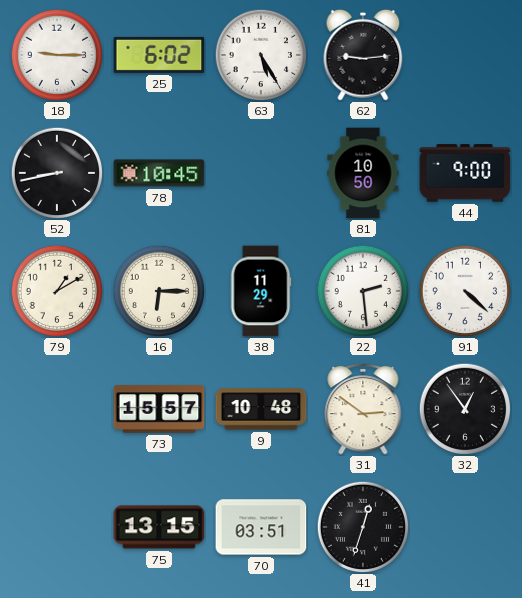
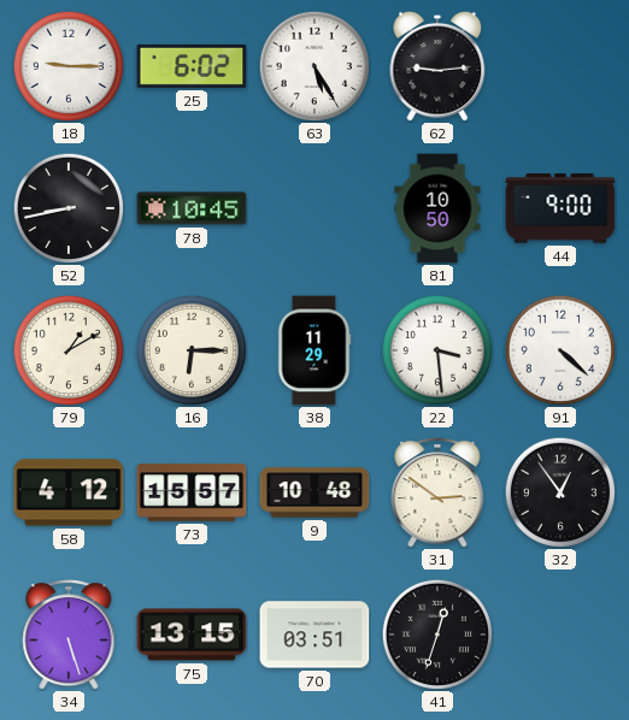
22: 2:29 -> 3:29
58: none -> 4:12
34: none -> 5:27
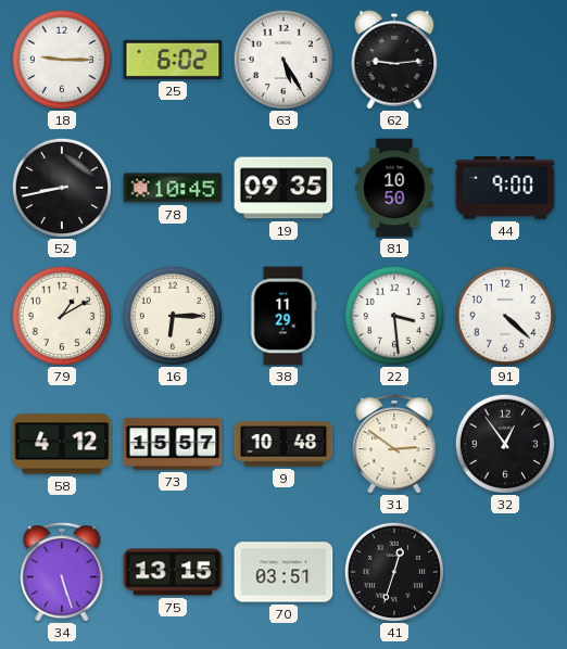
19: none -> 09:35
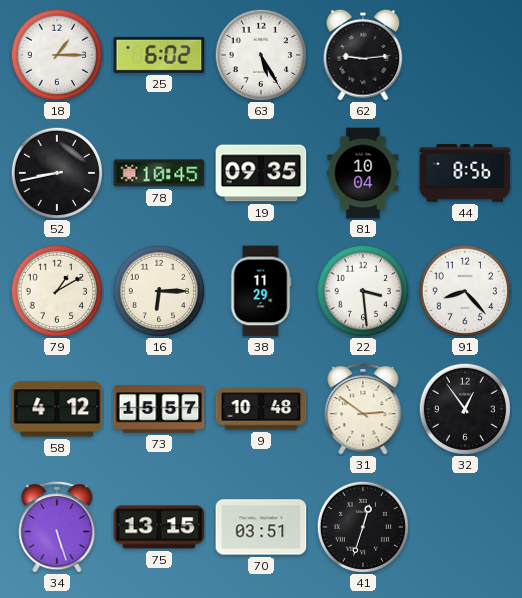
18: 9:15 -> 1:15
81: 10:50 -> 10:04
44: 9:00 -> 8:56
91: 4:22 -> 8:23
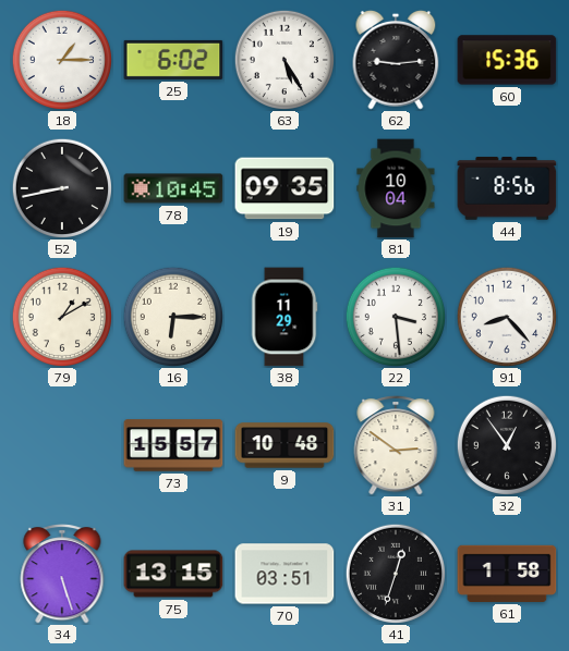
60: none -> 15:36
58: 4:12 -> none
61: none -> 1:58
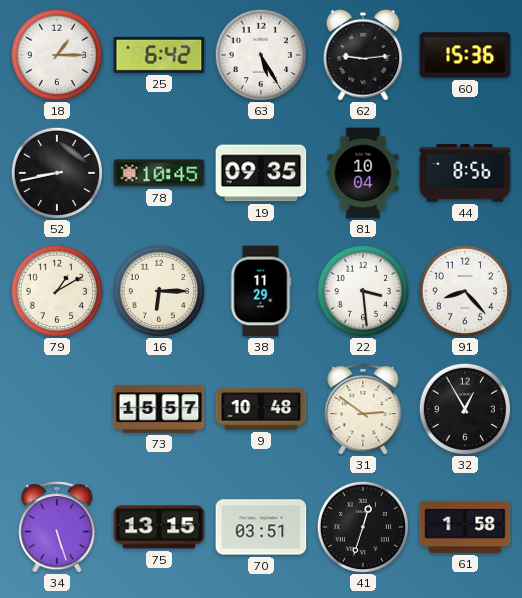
25: 6:02 -> 6:42
32: 12:54 -> 12:55
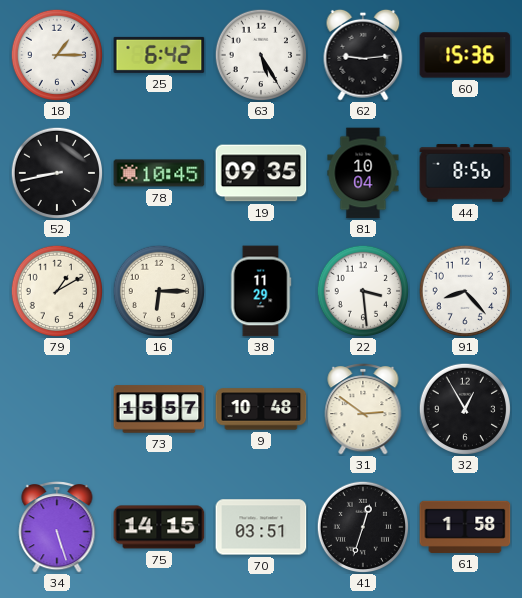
75: 13:15 -> 14:15
